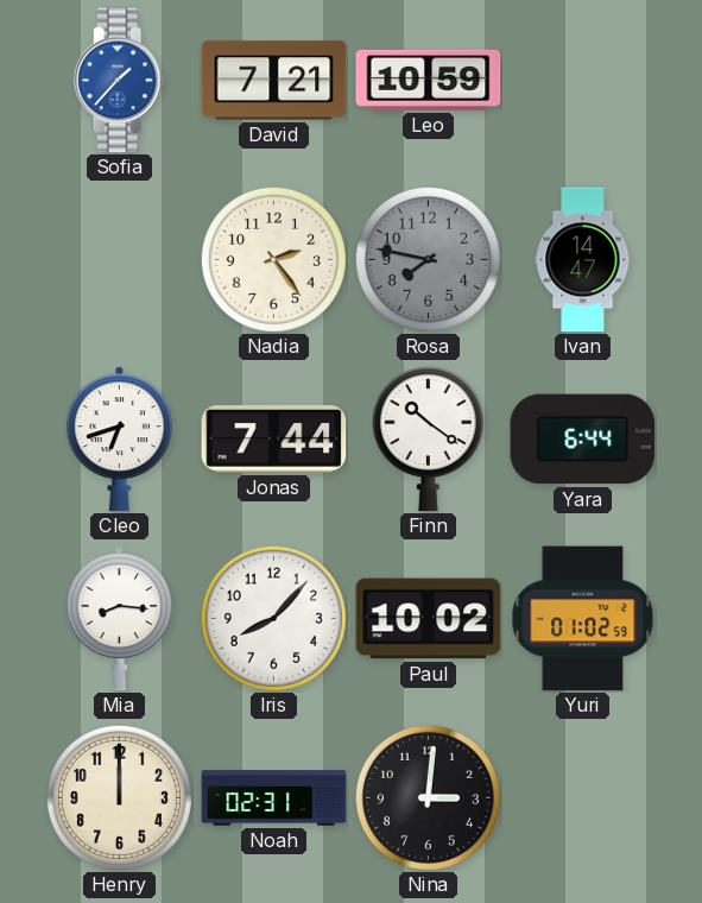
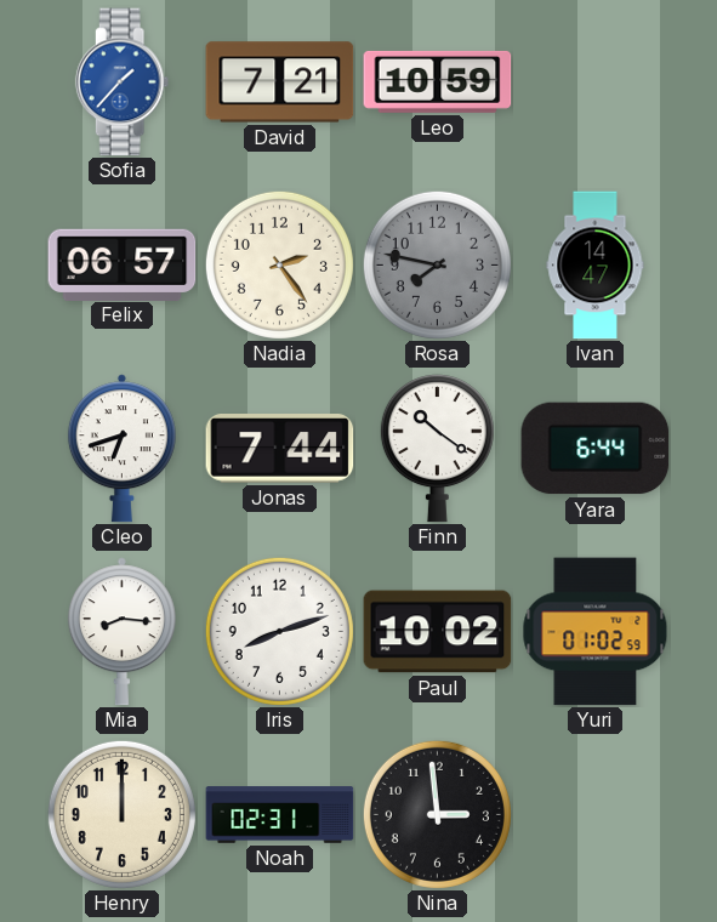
Felix: none -> 06:57
Iris: 8:07 -> 8:12
Nina: 3:01 -> 2:59
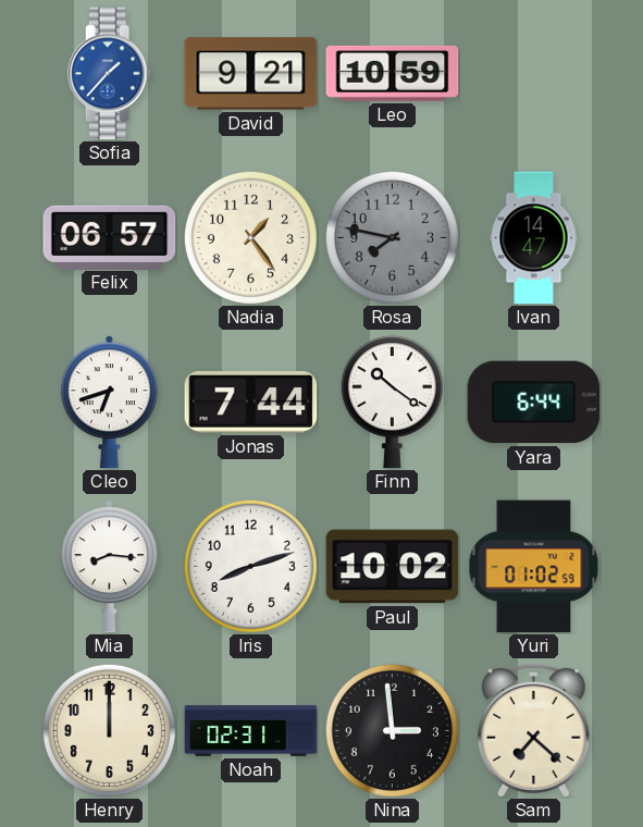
David: 7:21 -> 9:21
Nadia: 2:24 -> 1:24
Sam: none -> 7:22
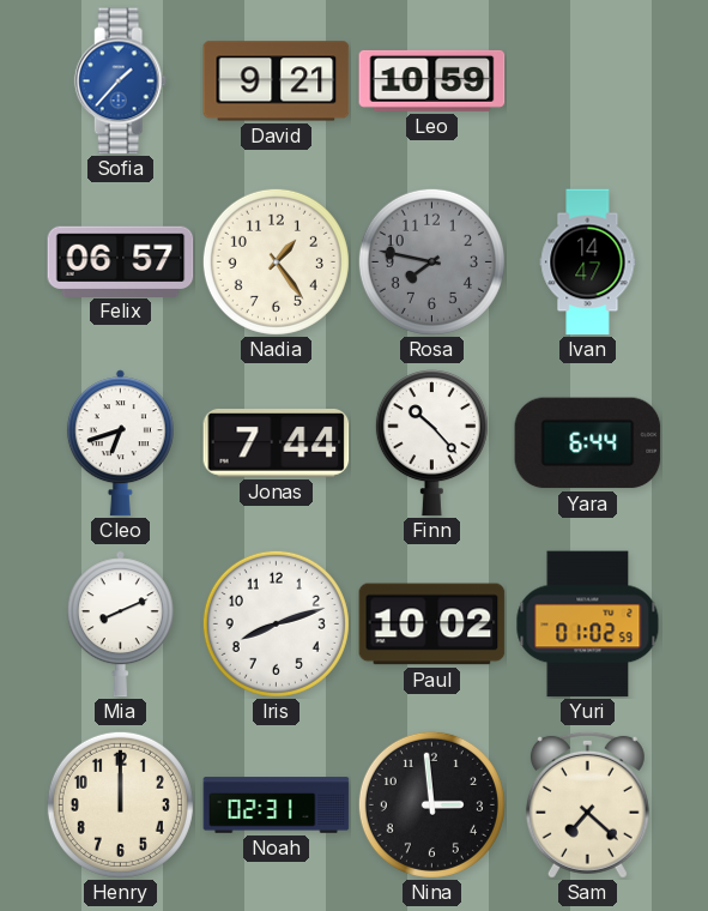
Finn: 10:21 -> 10:23
Mia: 8:16 -> 8:11
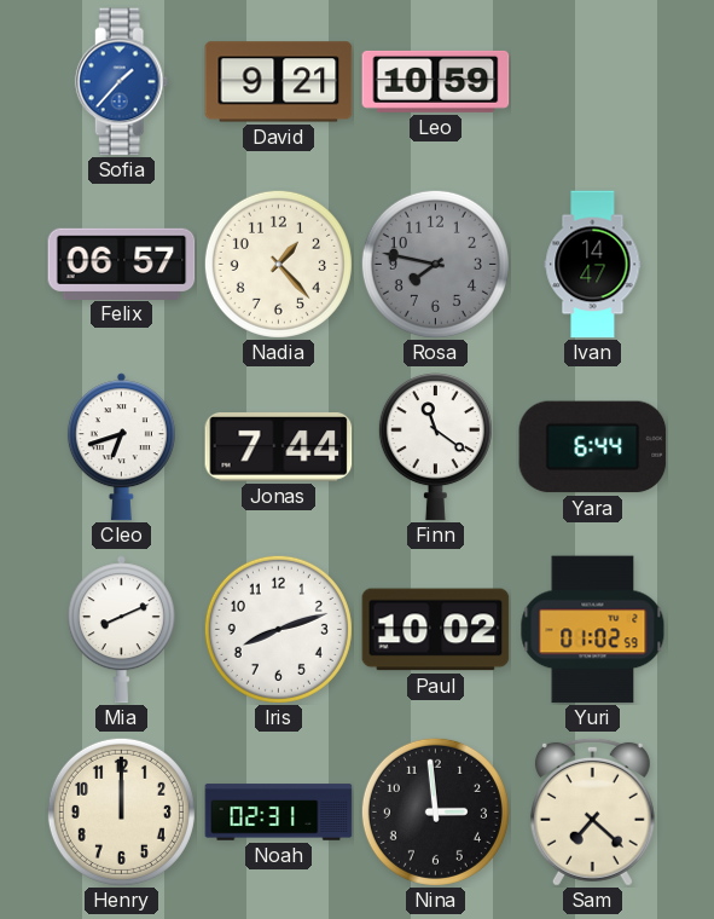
Nadia: 1:24 -> 1:23
Finn: 10:23 -> 11:21
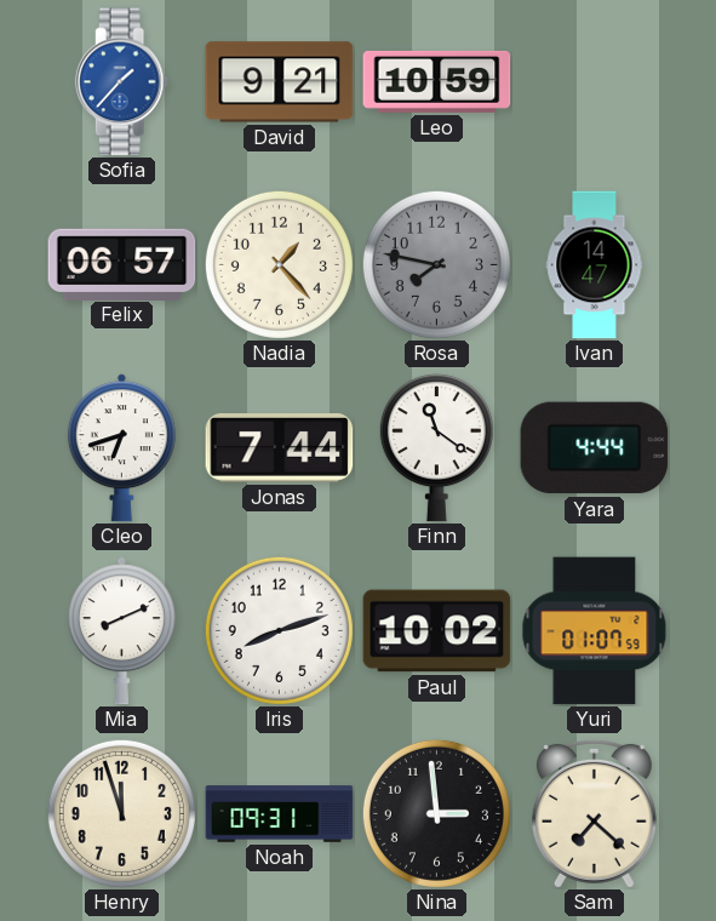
Yara: 6:44 -> 4:44
Yuri: 01:02 -> 01:07
Henry: 12:00 -> 11:57
Noah: 02:31 -> 09:31
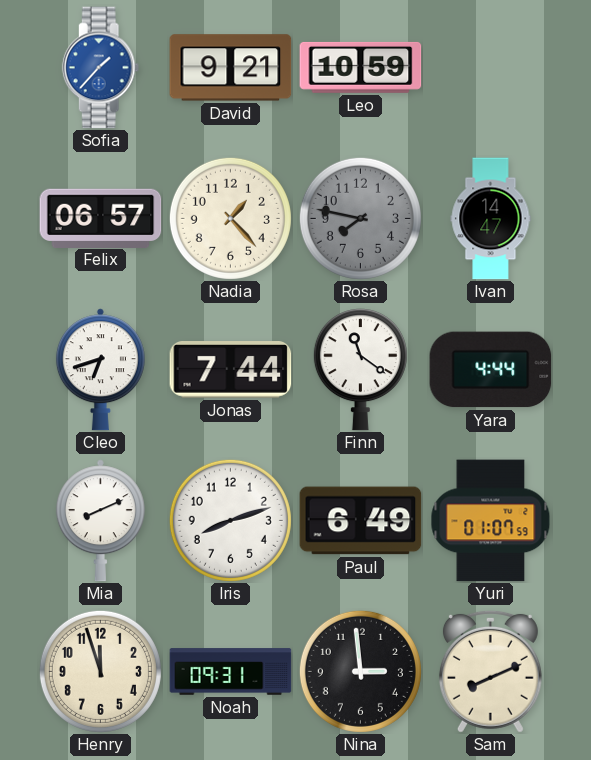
Paul: 10:02 -> 6:49
Sam: 7:22 -> 8:11
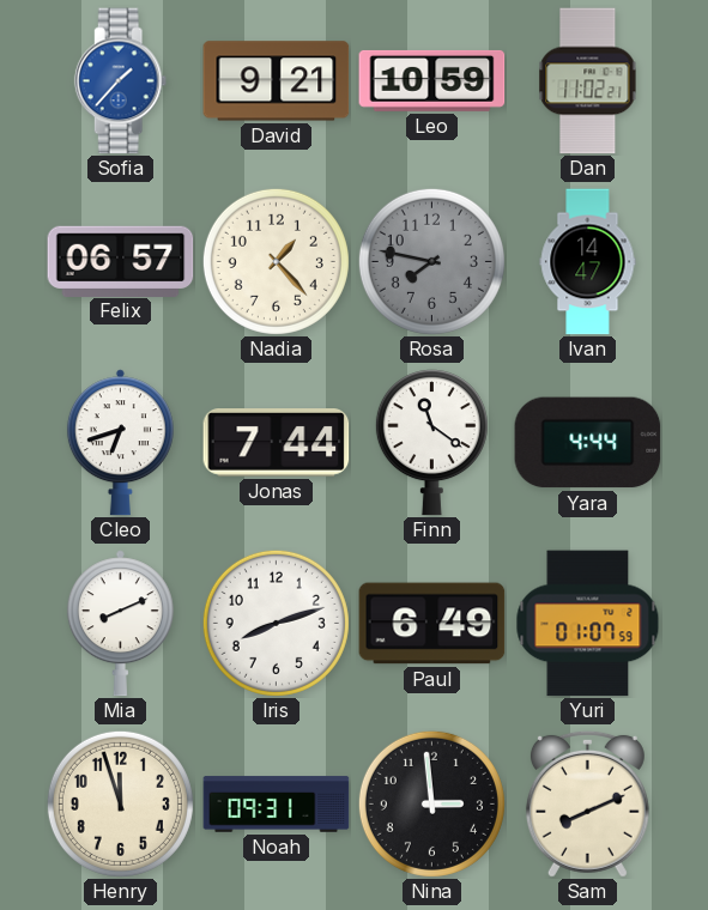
Dan: none -> 11:02
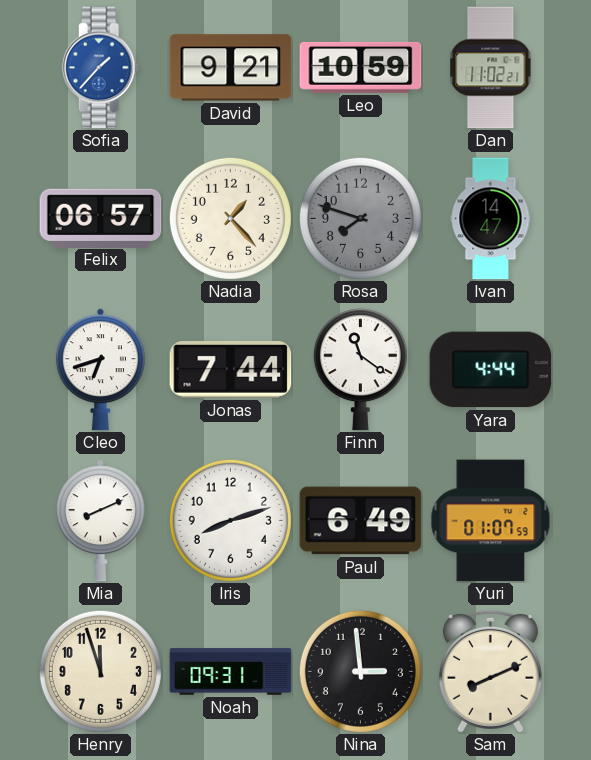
Rosa: 7:47 -> 7:48
